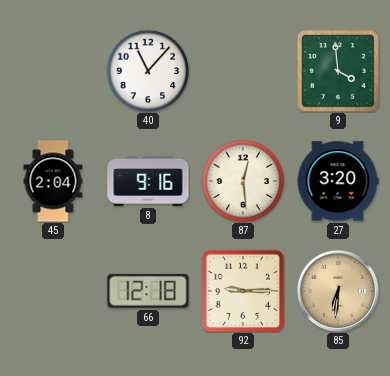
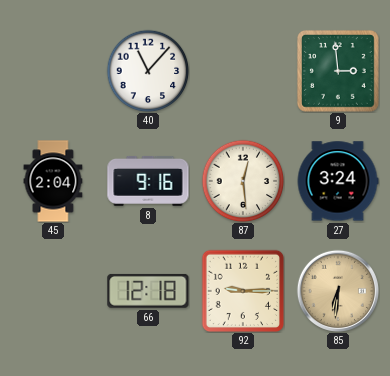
9: 3:59 -> 2:59
27: 3:20 -> 3:24
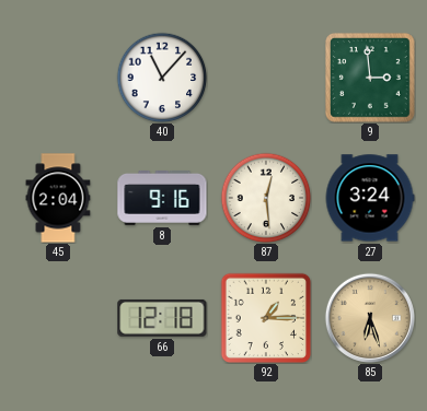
92: 9:15 -> 1:15
85: 6:31 -> 6:27
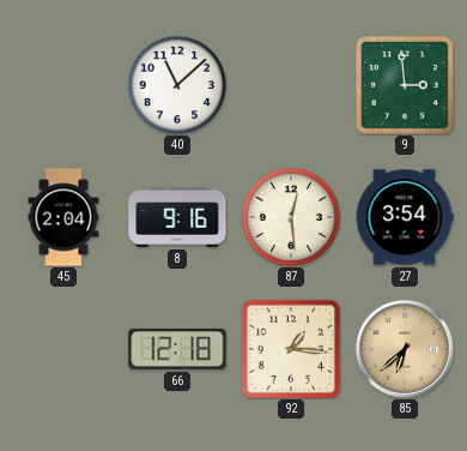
40: 11:07 -> 11:08
27: 3:24 -> 3:54
92: 1:15 -> 1:16
85: 6:27 -> 6:38
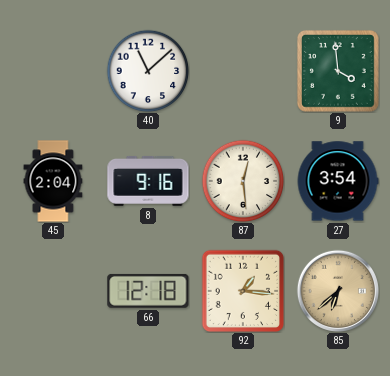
9: 2:59 -> 3:59
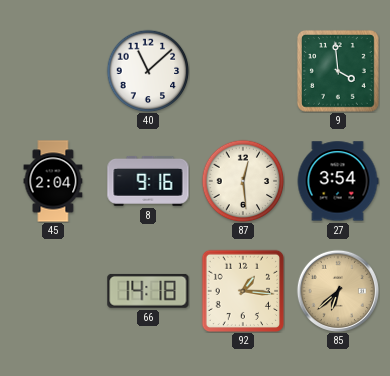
66: 12:18 -> 14:18
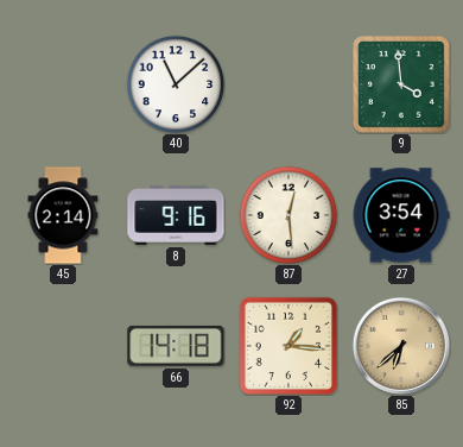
45: 2:04 -> 2:14
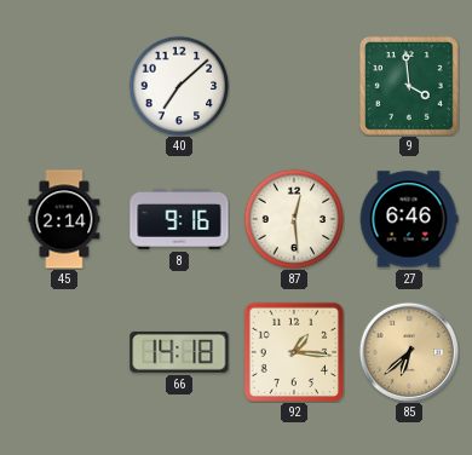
40: 11:08 -> 7:08
27: 3:54 -> 6:46
